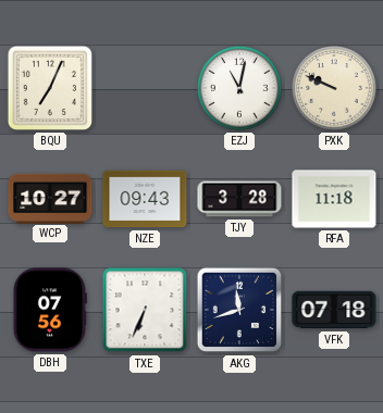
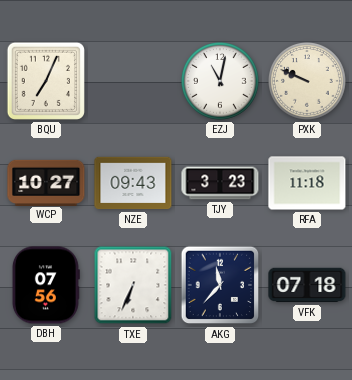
TJY: 3:28 -> 3:23
AKG: 11:42 -> 11:37
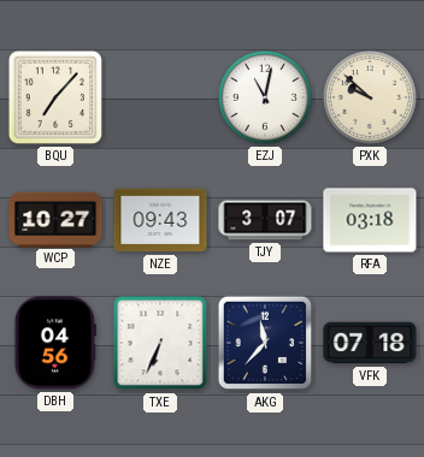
BQU: 7:04 -> 7:07
PXK: 9:49 -> 9:52
TJY: 3:23 -> 3:07
RFA: 11:18 -> 03:18
DBH: 07:56 -> 04:56
